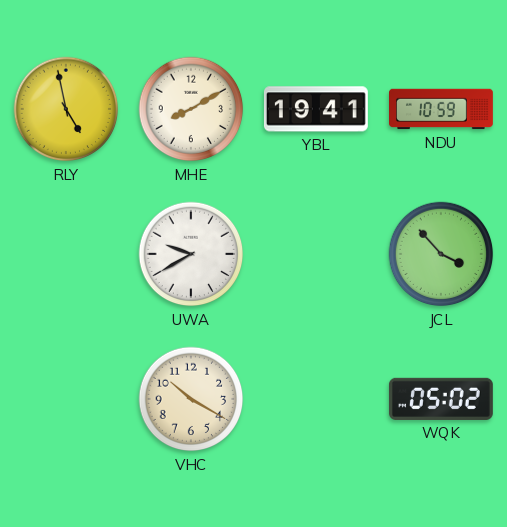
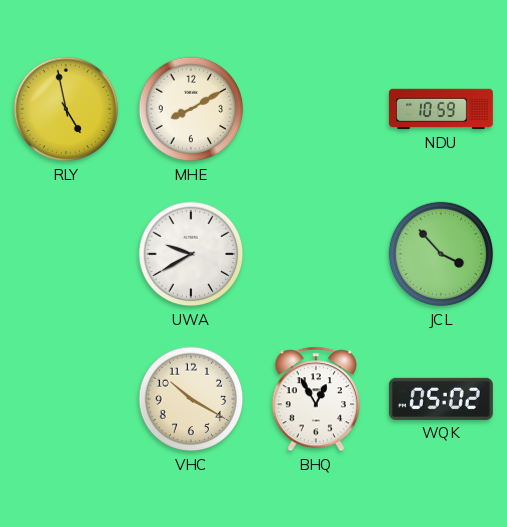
YBL: 19:41 -> none
BHQ: none -> 12:55
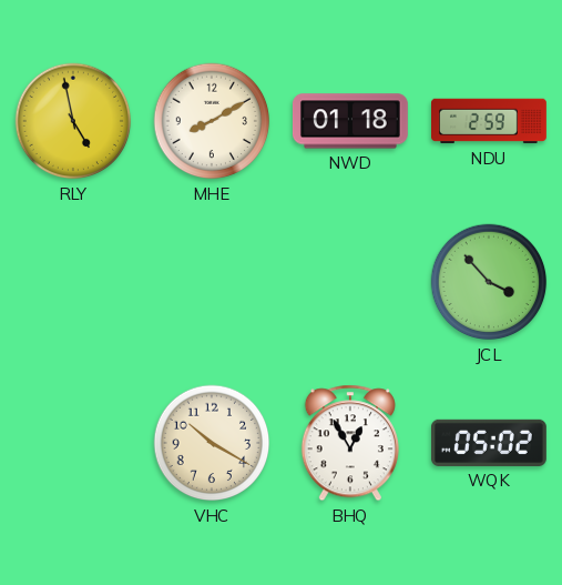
NWD: none -> 01:18
NDU: 10:59 -> 2:59
UWA: 9:40 -> none
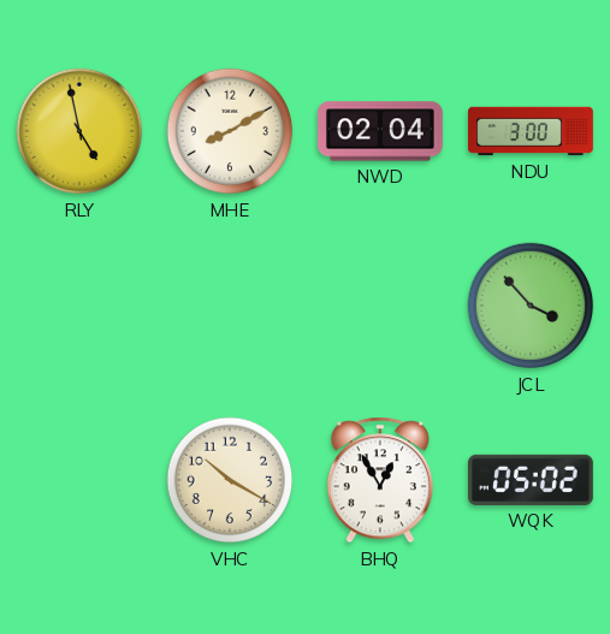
NWD: 01:18 -> 02:04
NDU: 2:59 -> 3:00
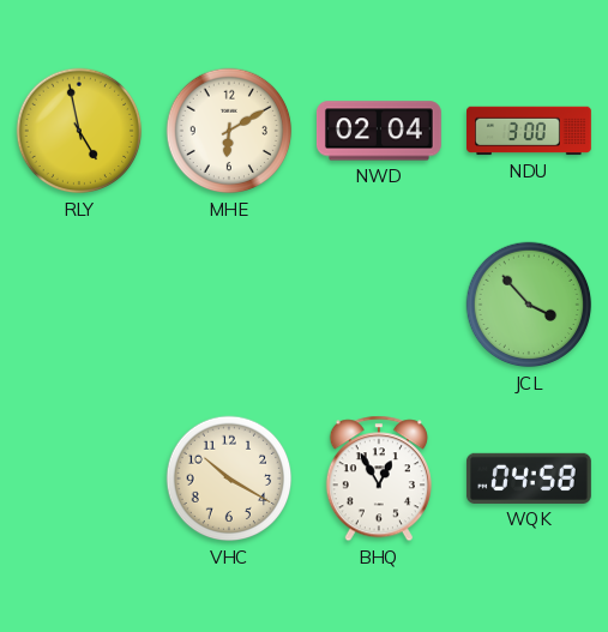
MHE: 8:10 -> 6:10
WQK: 05:02 -> 04:58
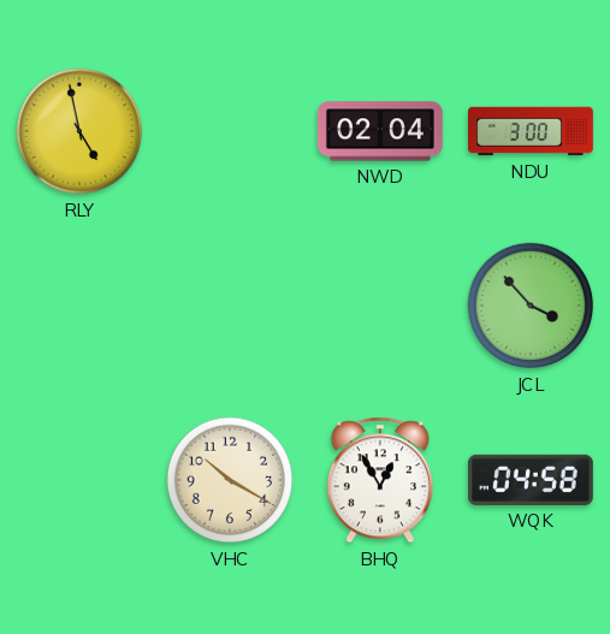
MHE: 6:10 -> none
